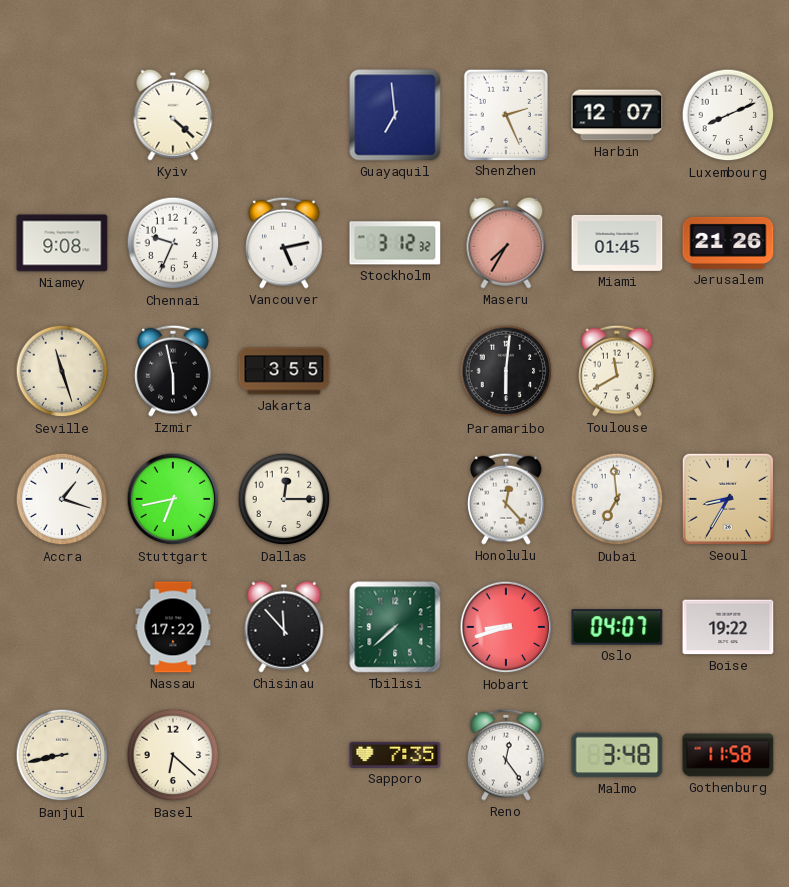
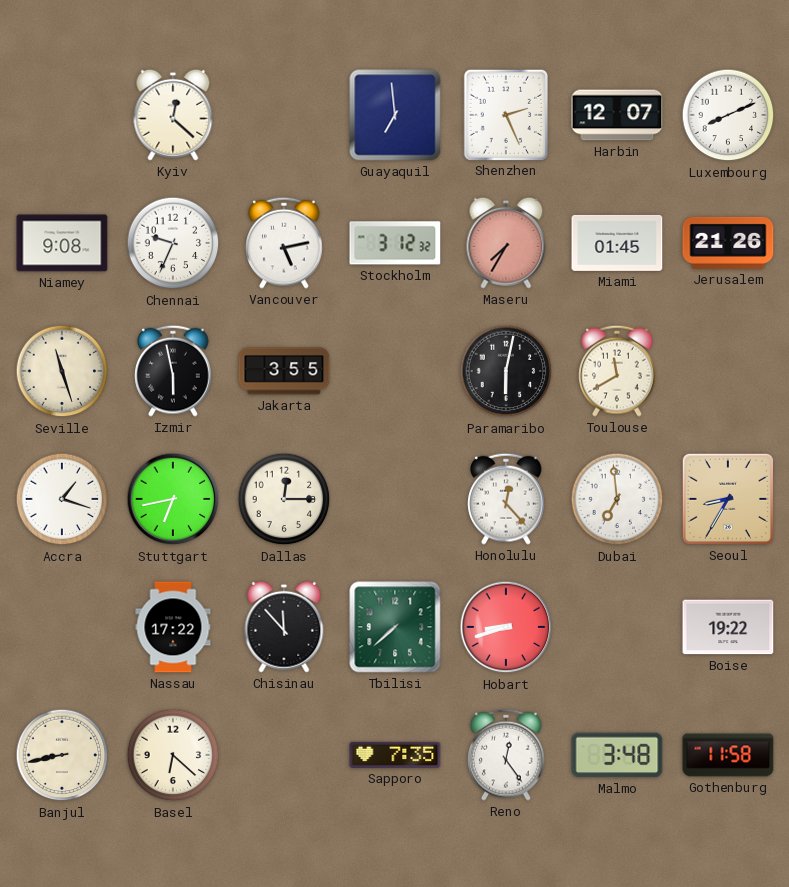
Kyiv: 4:22 -> 12:22
Paramaribo: 6:01 -> 6:02
Oslo: 04:07 -> none
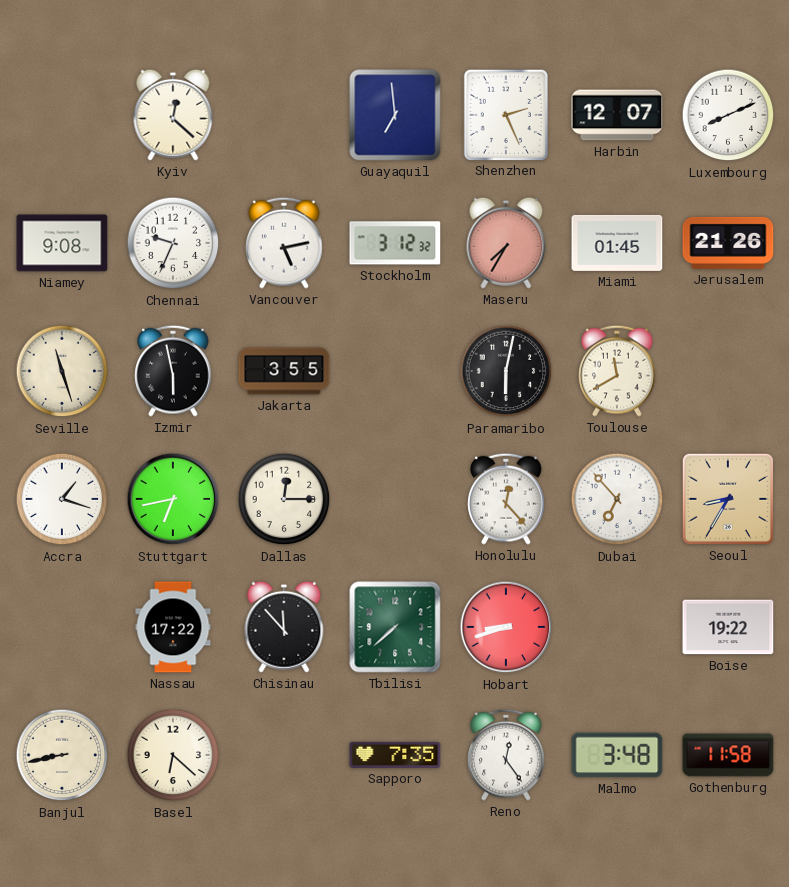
Dubai: 6:59 -> 6:53
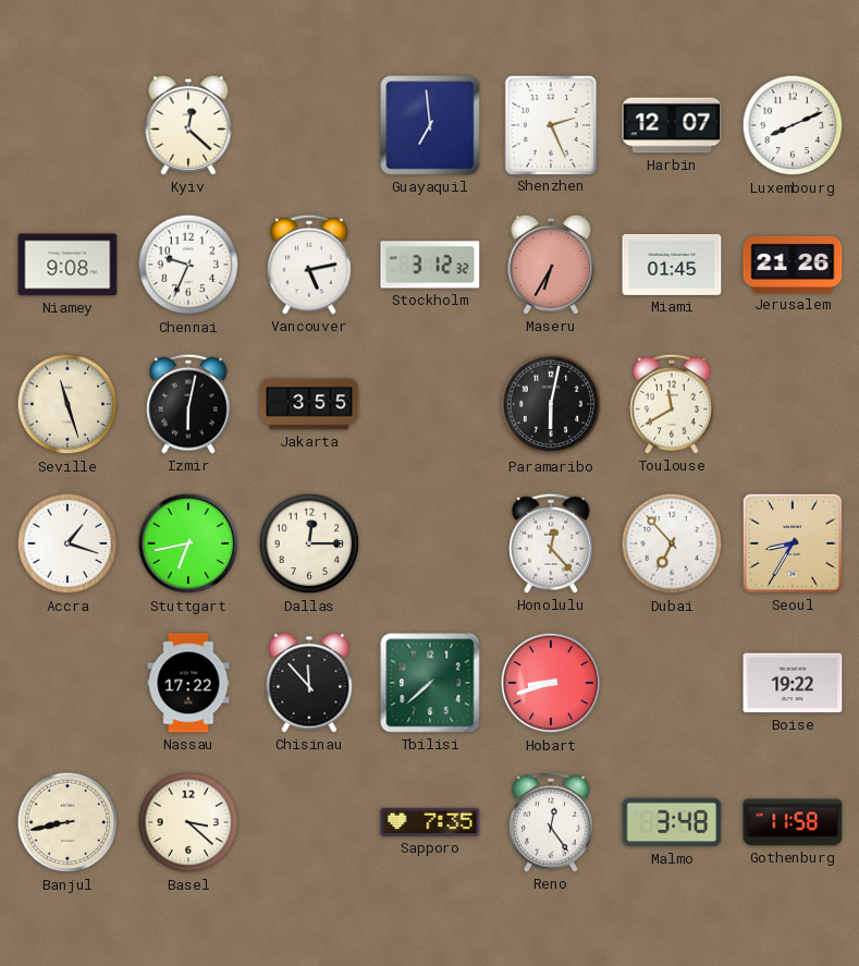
Maseru: 7:35 -> 6:35
Izmir: 5:58 -> 6:02
Basel: 6:22 -> 3:22
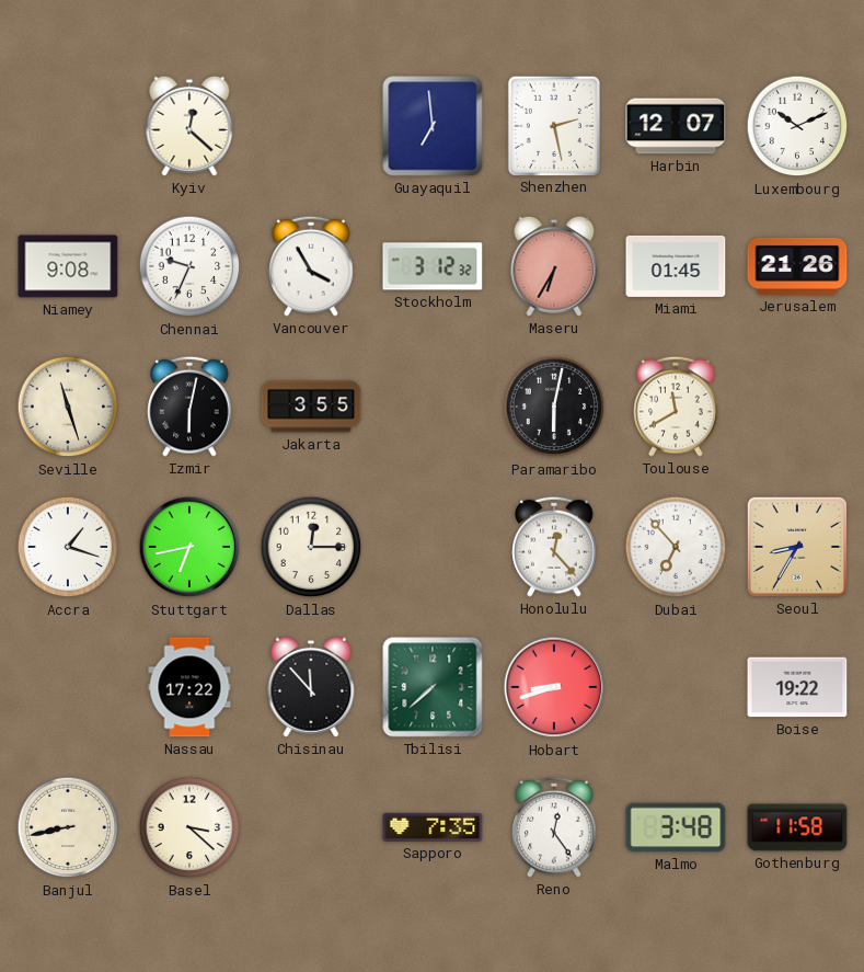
Shenzhen: 2:26 -> 2:28
Luxembourg: 8:11 -> 10:11
Vancouver: 5:13 -> 3:55
